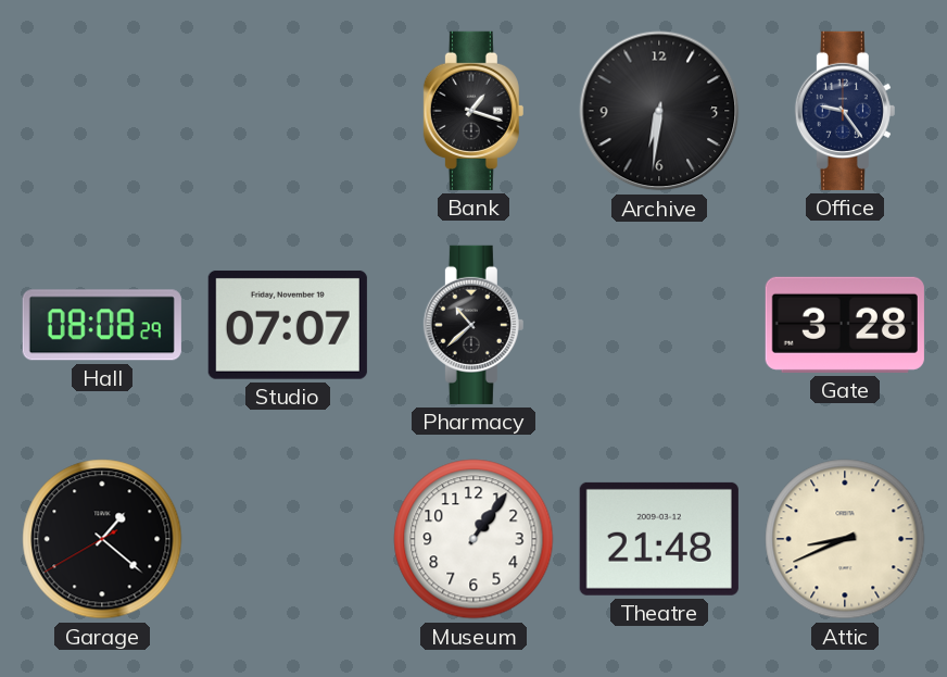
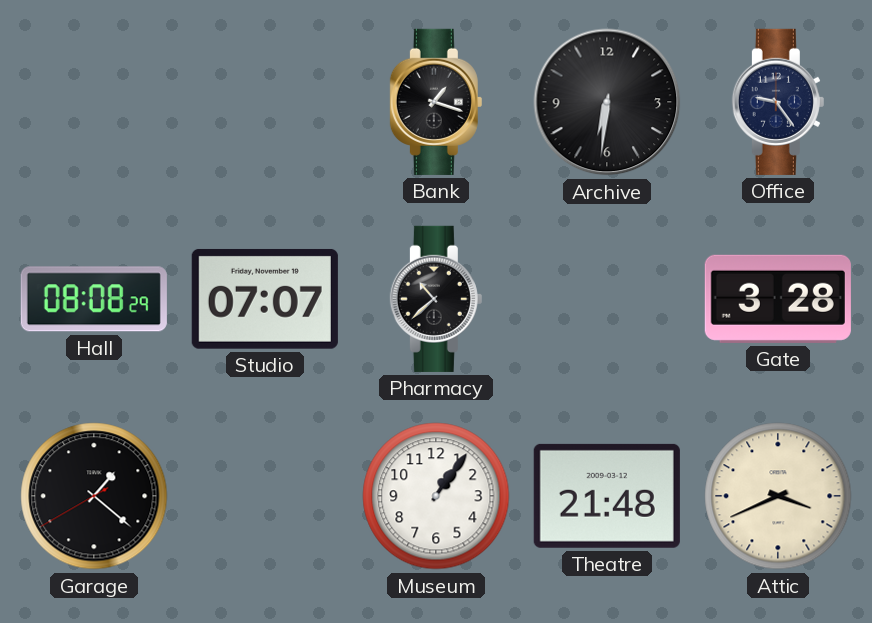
Attic: 8:41 -> 3:41
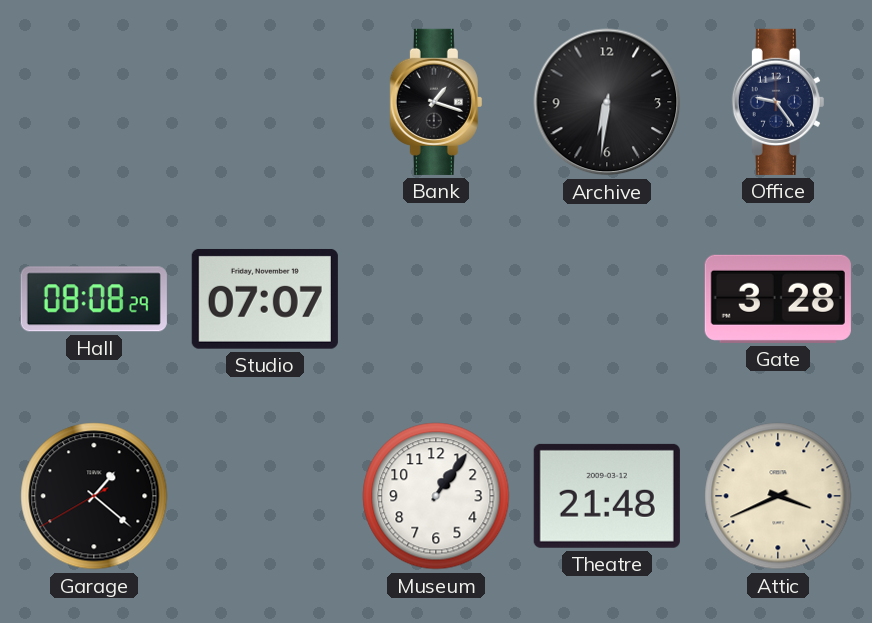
Pharmacy: 10:38 -> none
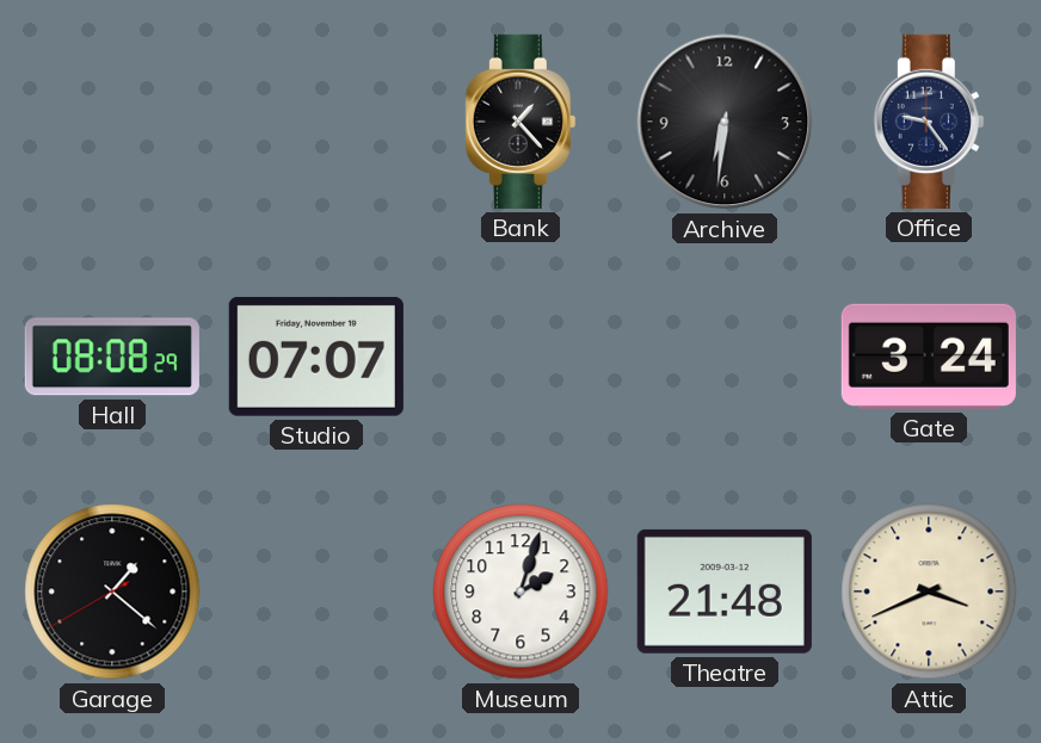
Bank: 1:18 -> 1:23
Gate: 3:28 -> 3:24
Museum: 1:06 -> 2:03
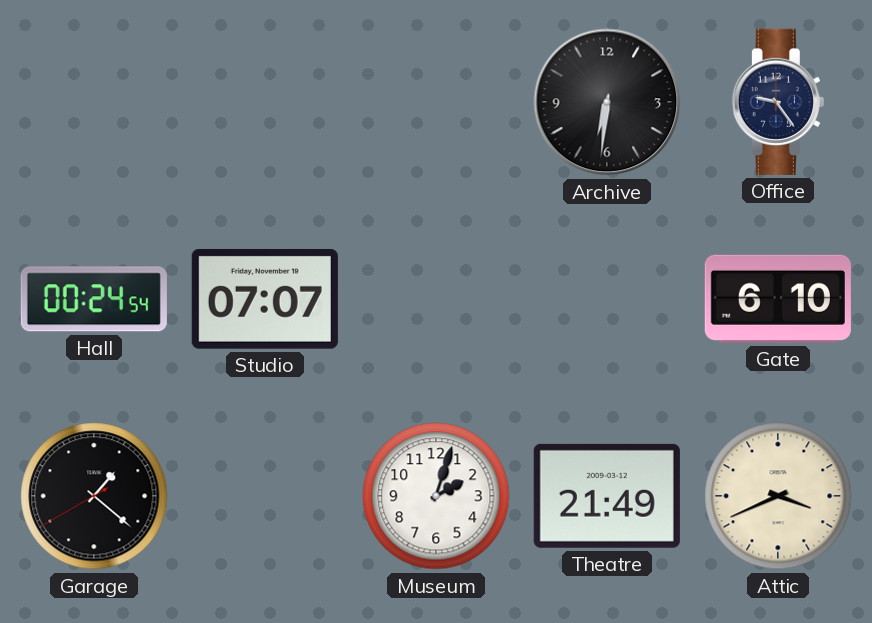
Bank: 1:23 -> none
Hall: 08:08 -> 00:24
Gate: 3:24 -> 6:10
Theatre: 21:48 -> 21:49
